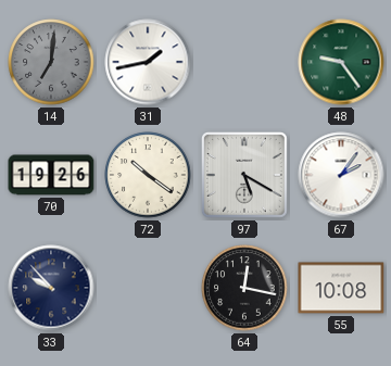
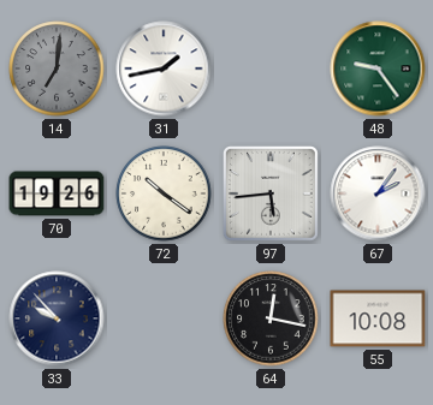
97: 5:20 -> 5:44
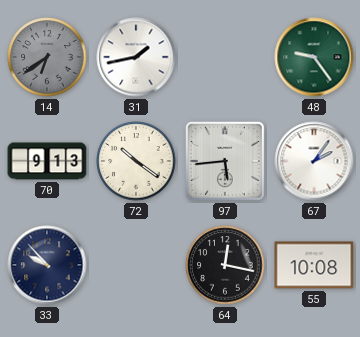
14: 7:01 -> 6:39
70: 19:26 -> 9:13
